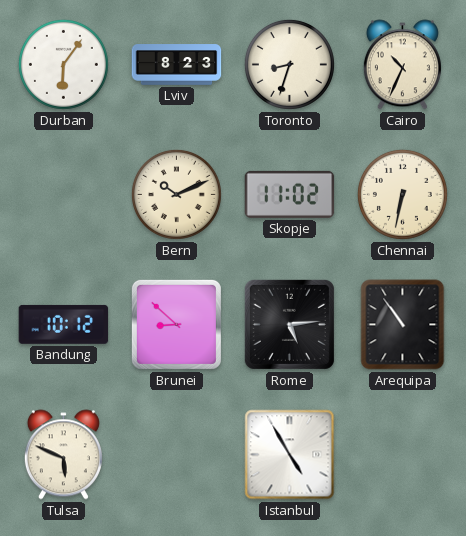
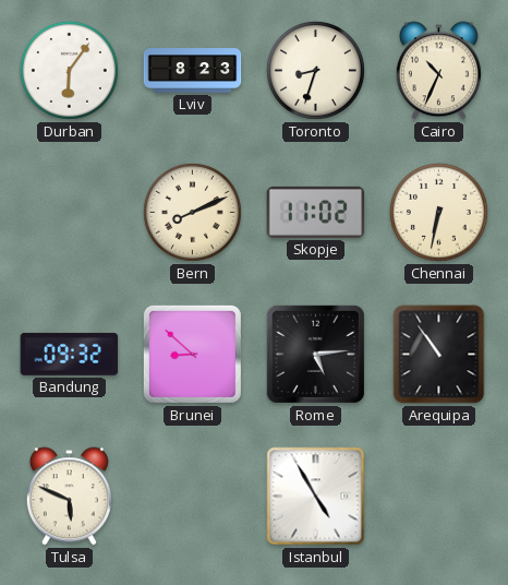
Bern: 10:11 -> 8:11
Bandung: 10:12 -> 09:32
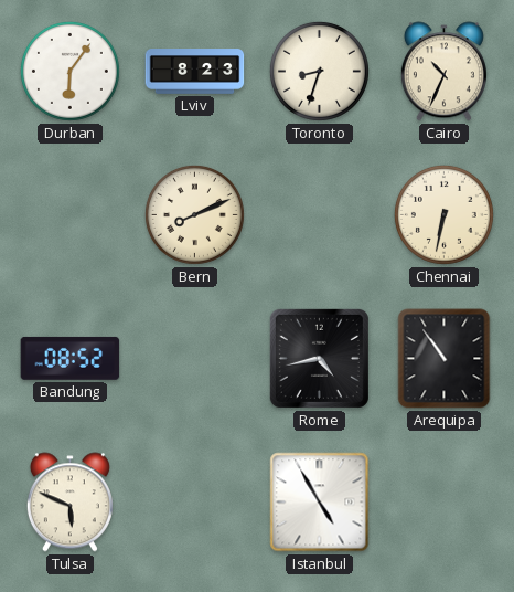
Skopje: 11:02 -> none
Bandung: 09:32 -> 08:52
Brunei: 8:52 -> none
Rome: 5:14 -> 4:43
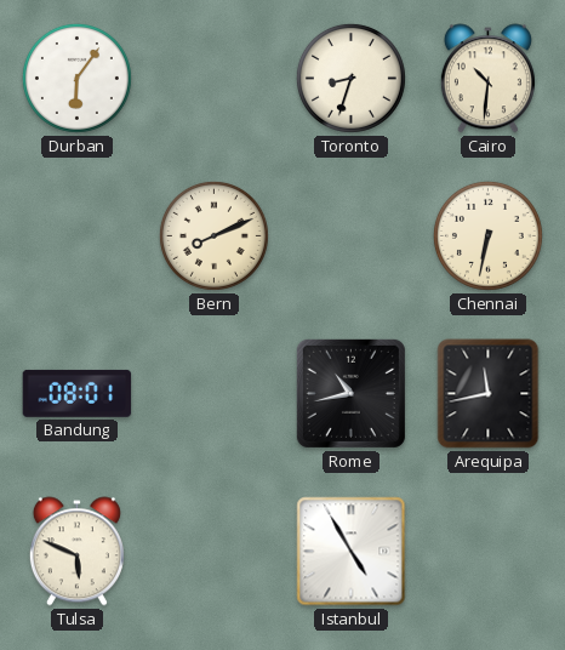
Lviv: 8:23 -> none
Cairo: 10:34 -> 10:31
Bandung: 08:52 -> 08:01
Rome: 4:43 -> 10:43
Arequipa: 10:54 -> 11:43
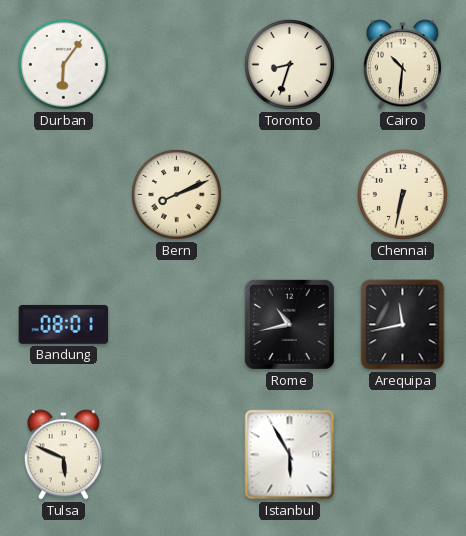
Istanbul: 4:55 -> 5:55
